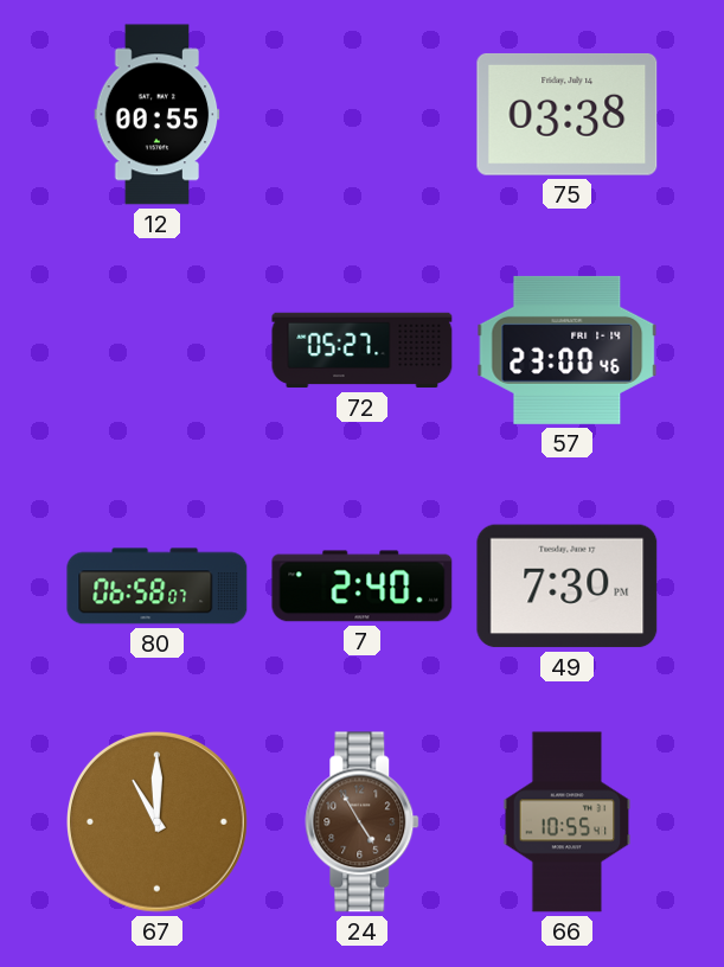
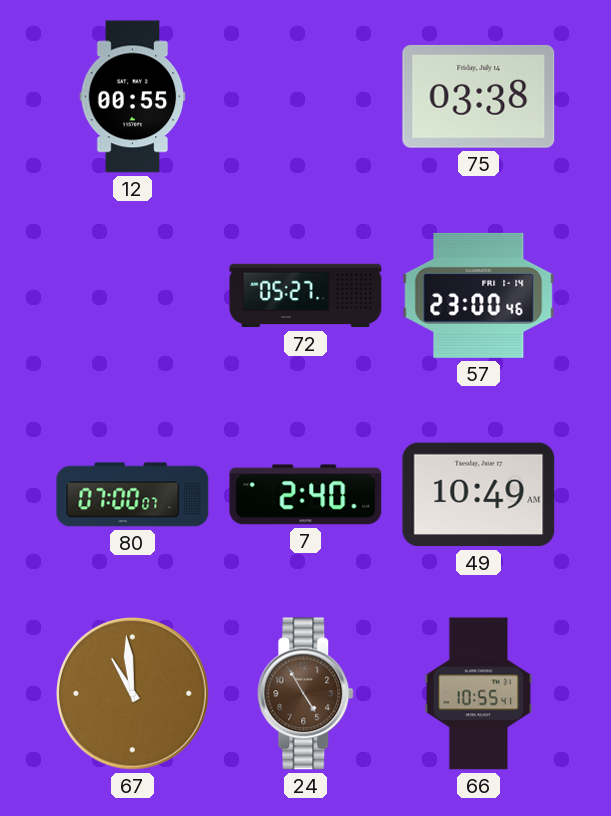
80: 06:58 -> 07:00
49: 7:30 -> 10:49
67: 11:00 -> 10:59
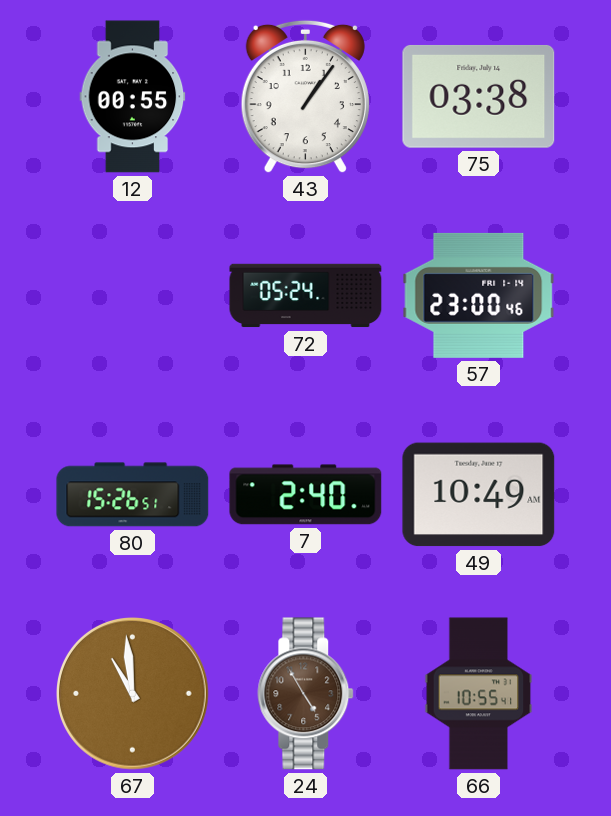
43: none -> 1:06
72: 05:27 -> 05:24
80: 07:00 -> 15:26
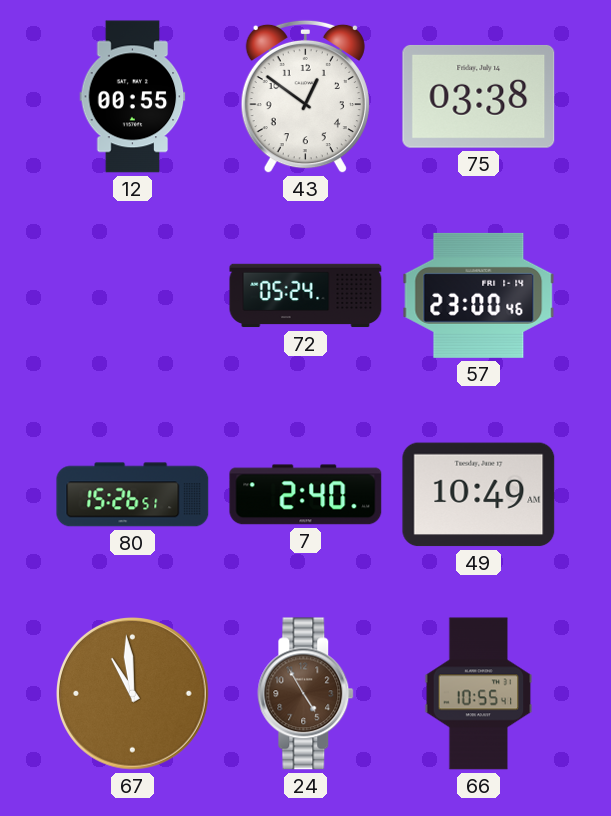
43: 1:06 -> 12:51
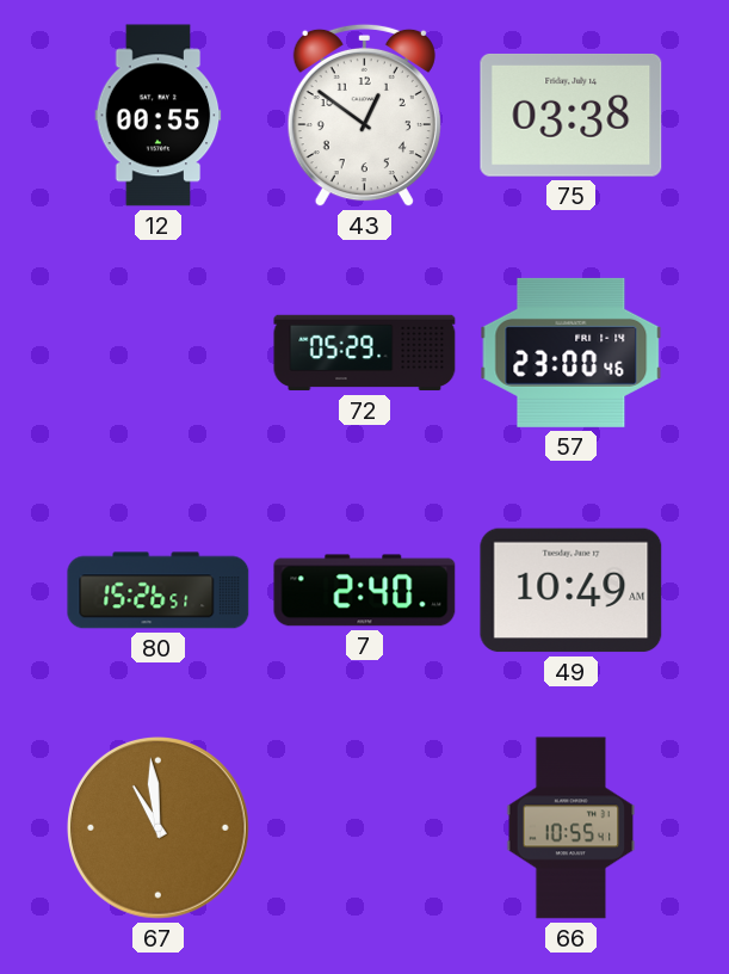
72: 05:24 -> 05:29
24: 4:55 -> none
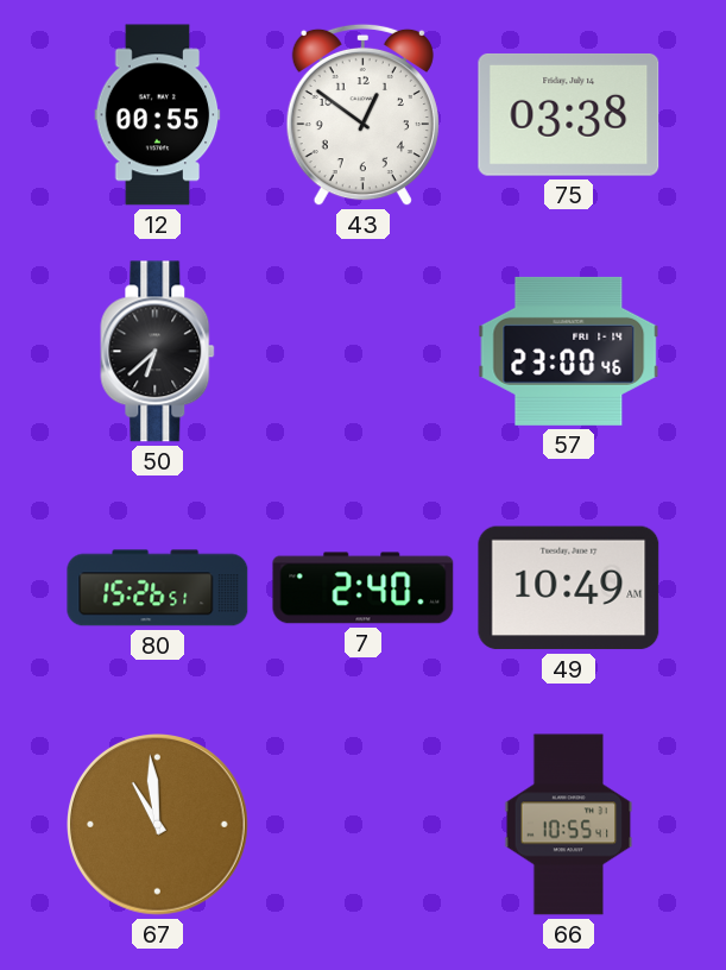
50: none -> 6:38
72: 05:29 -> none
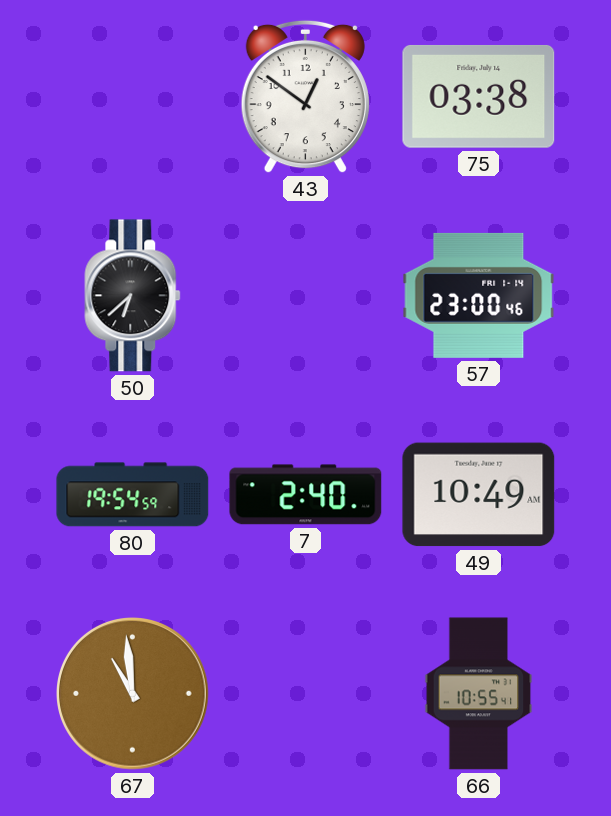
12: 00:55 -> none
80: 15:26 -> 19:54
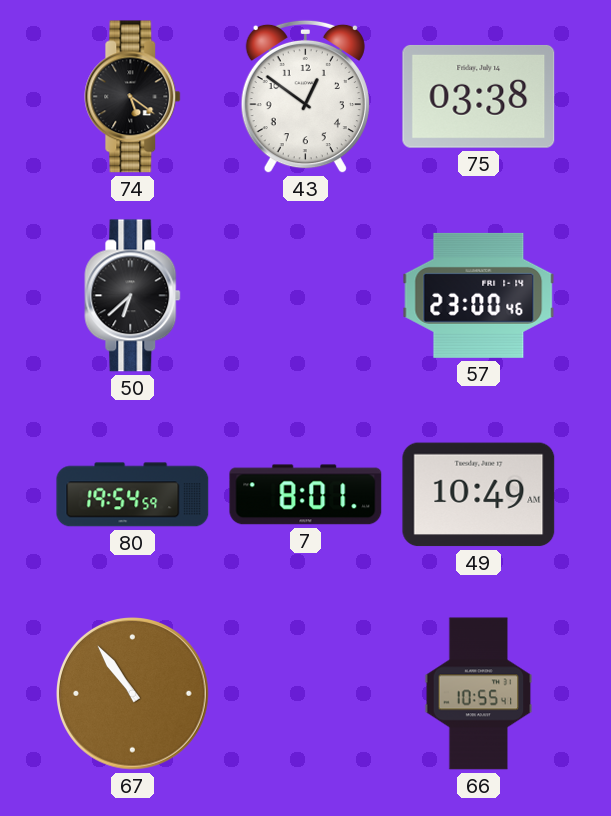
74: none -> 5:21
7: 2:40 -> 8:01
67: 10:59 -> 10:54
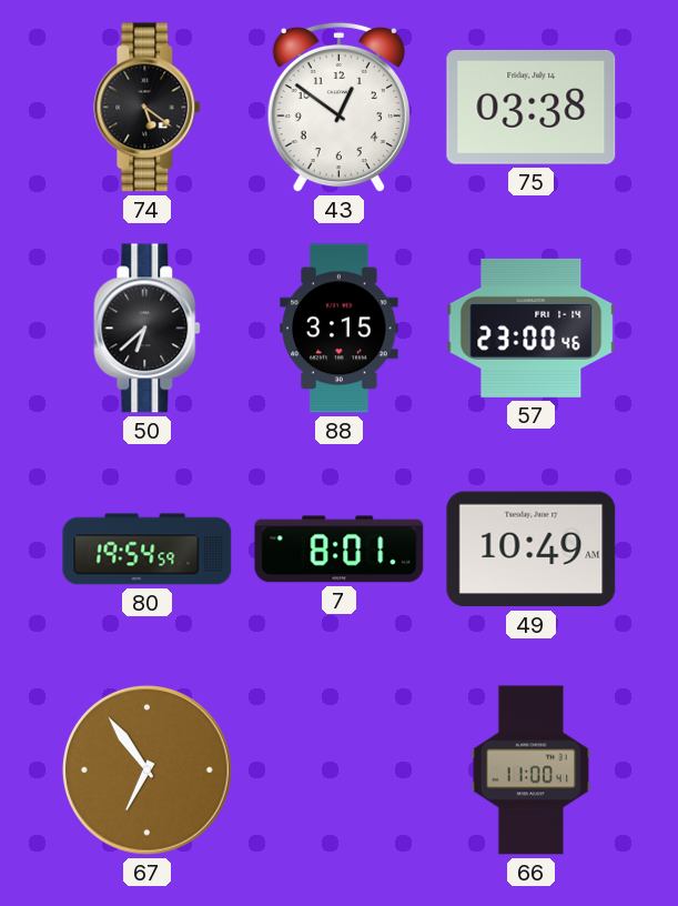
88: none -> 3:15
67: 10:54 -> 6:54
66: 10:55 -> 11:00
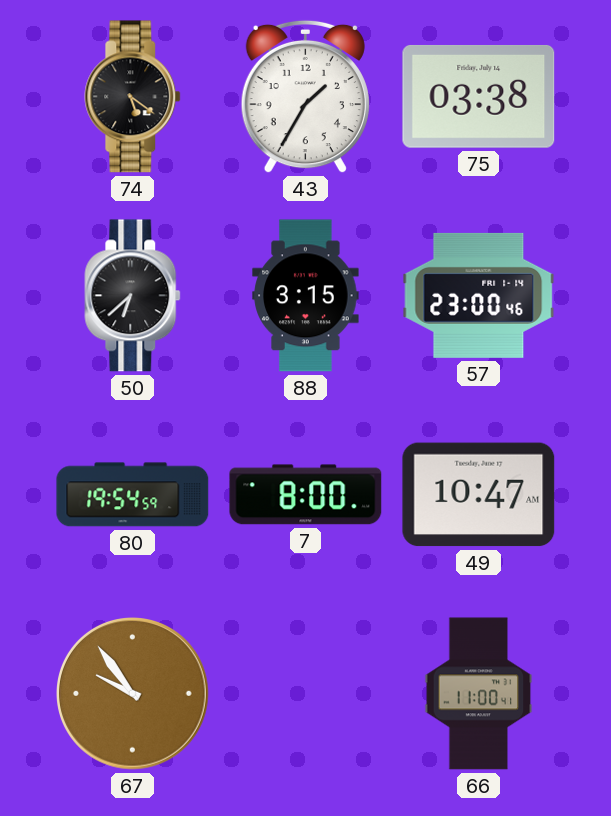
43: 12:51 -> 1:35
7: 8:01 -> 8:00
49: 10:49 -> 10:47
67: 6:54 -> 9:54
